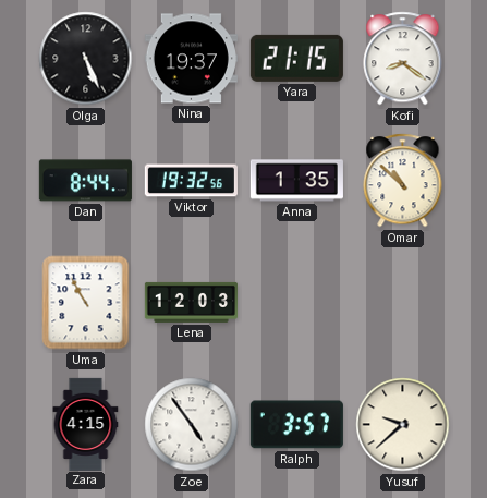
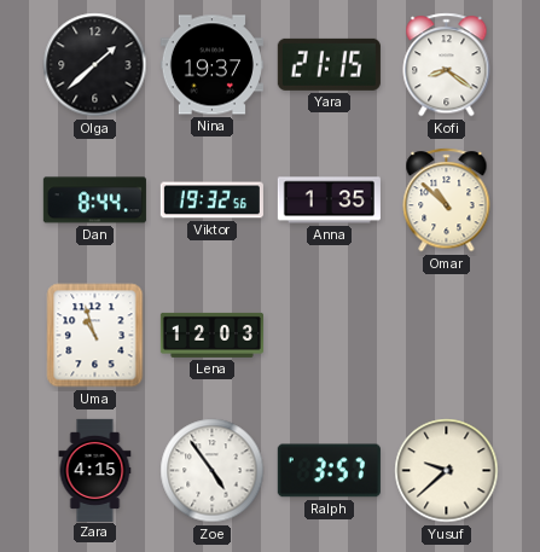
Olga: 5:26 -> 1:38
Uma: 10:55 -> 10:57
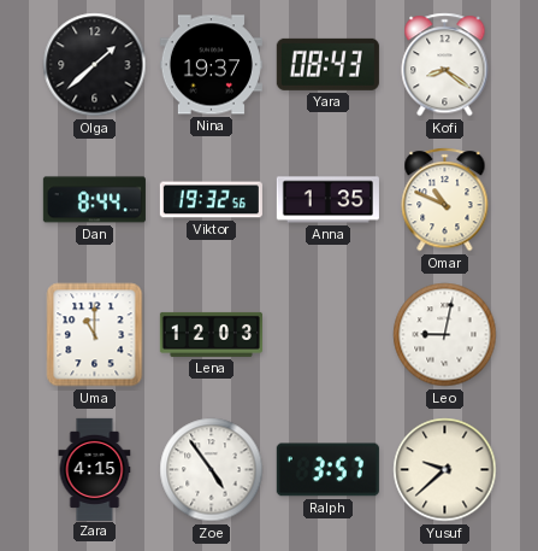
Yara: 21:15 -> 08:43
Omar: 10:52 -> 10:49
Uma: 10:57 -> 11:00
Leo: none -> 9:02
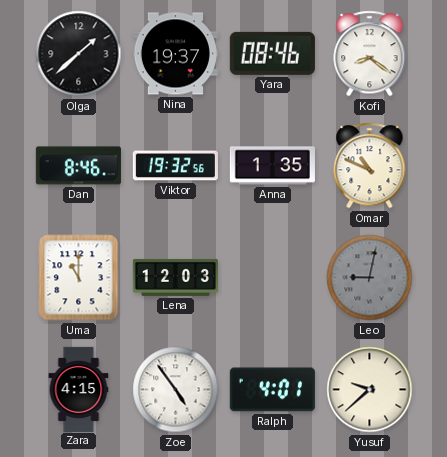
Yara: 08:43 -> 08:46
Dan: 8:44 -> 8:46
Leo dial: white -> grey
Ralph: 3:57 -> 4:01
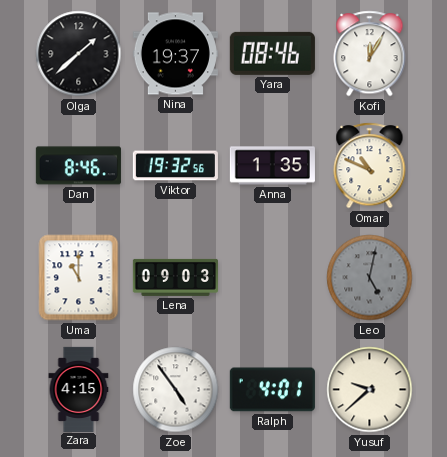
Kofi: 8:21 -> 12:05
Lena: 12:03 -> 09:03
Leo: 9:02 -> 5:02
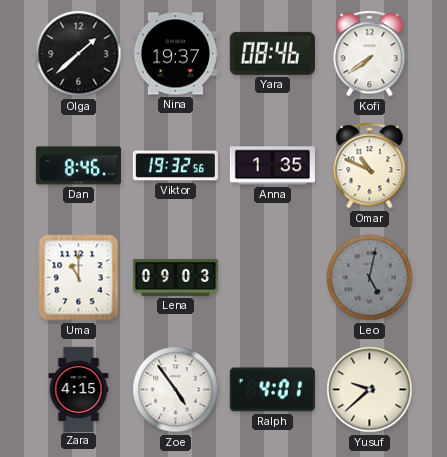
Kofi: 12:05 -> 7:39
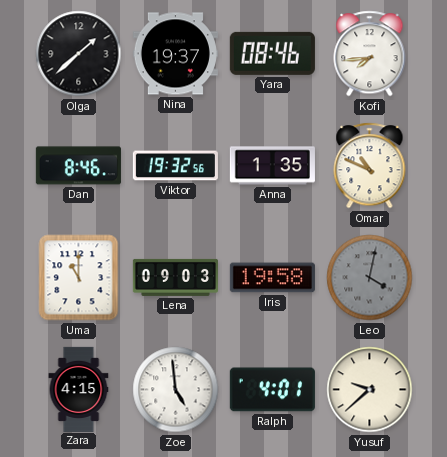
Kofi: 7:39 -> 7:44
Iris: none -> 19:58
Leo: 5:02 -> 4:02
Zoe: 4:54 -> 4:59
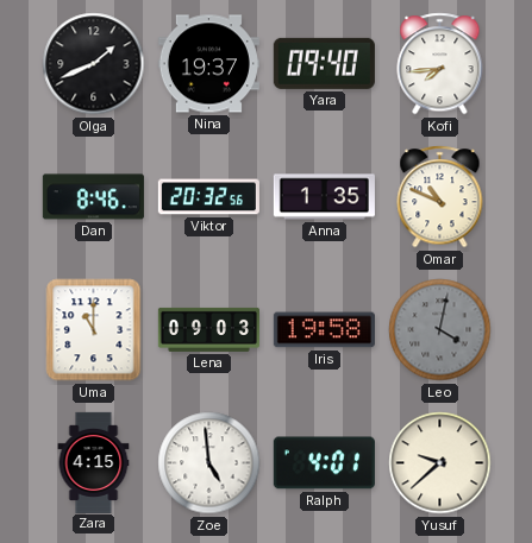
Olga: 1:38 -> 1:41
Yara: 08:46 -> 09:40
Viktor: 19:32 -> 20:32
